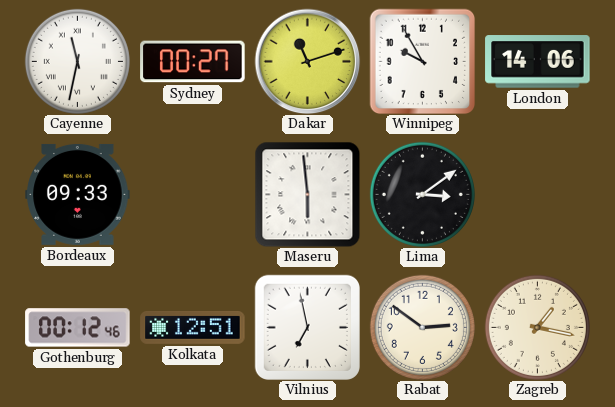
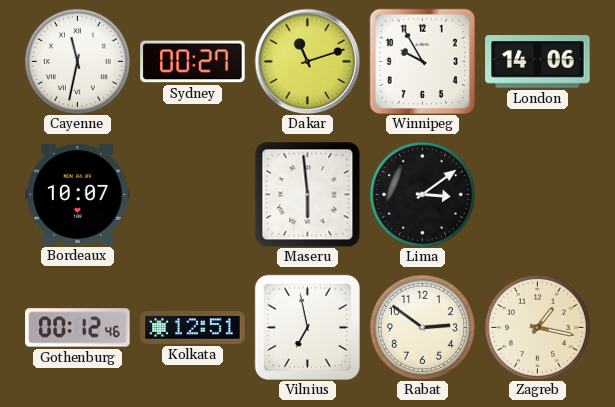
Bordeaux: 09:33 -> 10:07
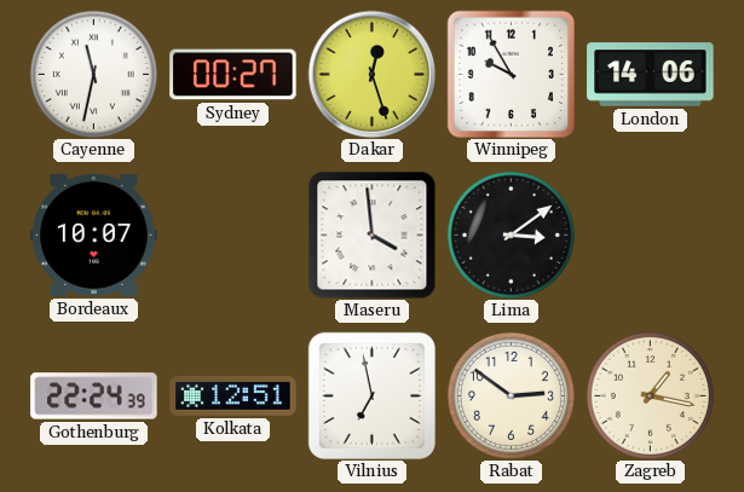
Dakar: 11:12 -> 12:27
Maseru: 5:59 -> 3:59
Gothenburg: 00:12 -> 22:24
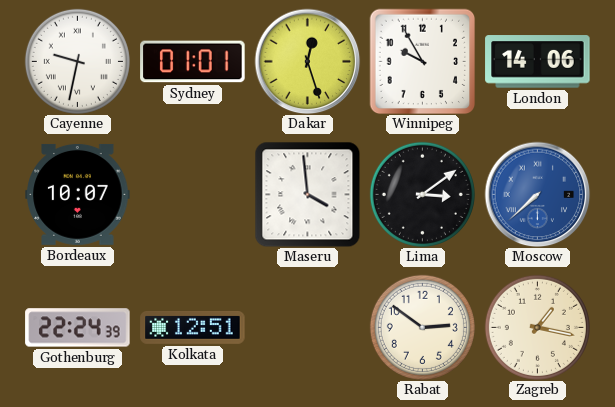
Cayenne: 11:32 -> 9:32
Sydney: 00:27 -> 01:01
Moscow: none -> 7:38
Vilnius: 6:58 -> none
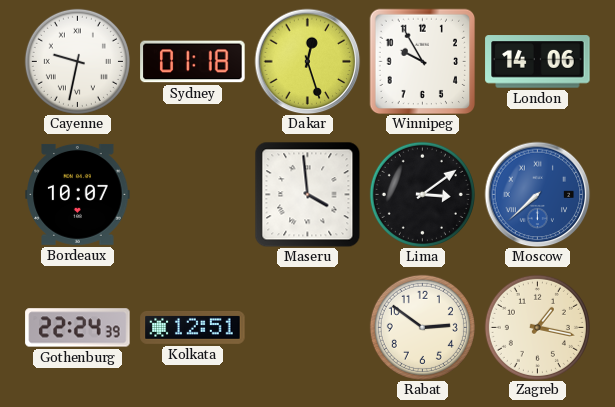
Sydney: 01:01 -> 01:18
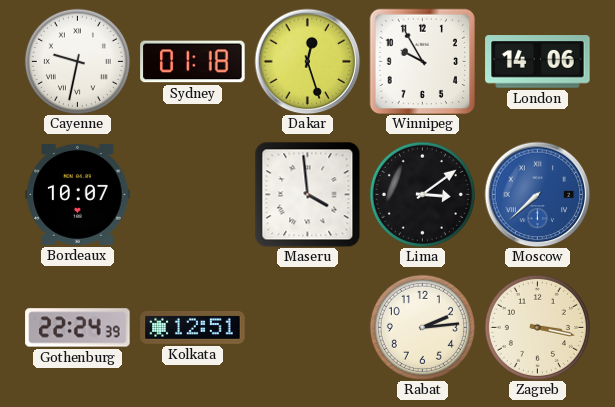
Rabat: 2:51 -> 2:14
Zagreb: 1:17 -> 3:17
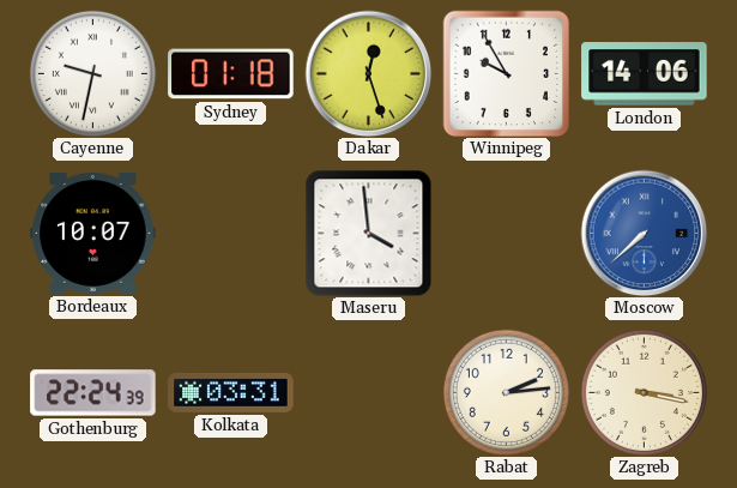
Lima: 3:09 -> none
Kolkata: 12:51 -> 03:31
